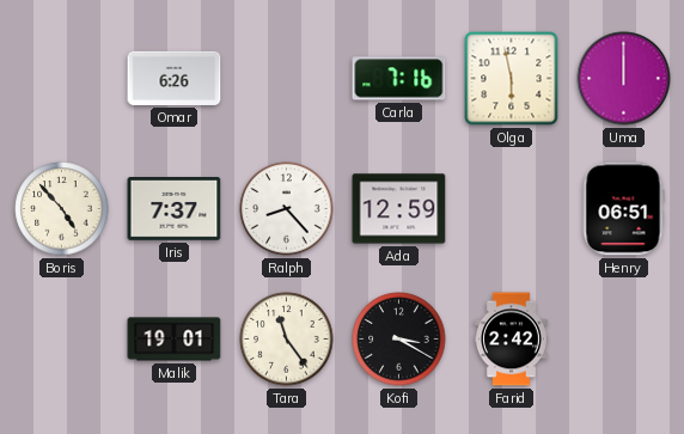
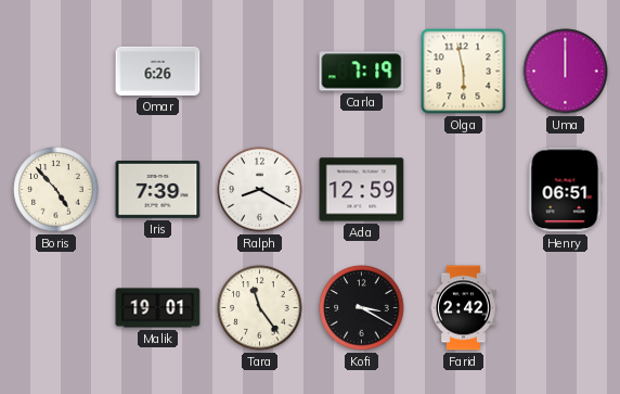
Carla: 7:16 -> 7:19
Iris: 7:37 -> 7:39
Ralph: 8:23 -> 8:20
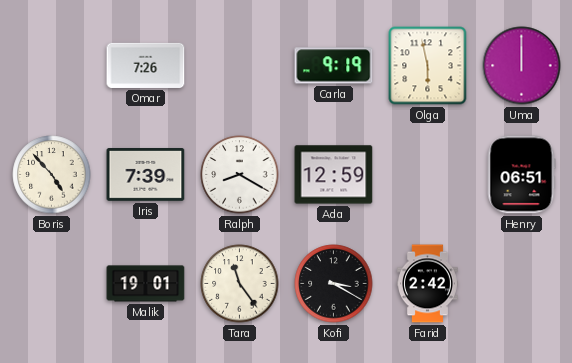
Omar: 6:26 -> 7:26
Carla: 7:19 -> 9:19
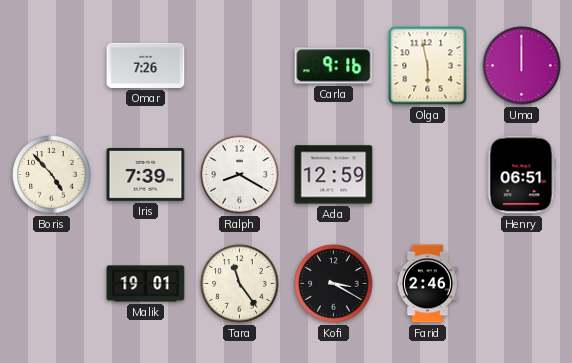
Carla: 9:19 -> 9:16
Farid: 2:42 -> 2:46
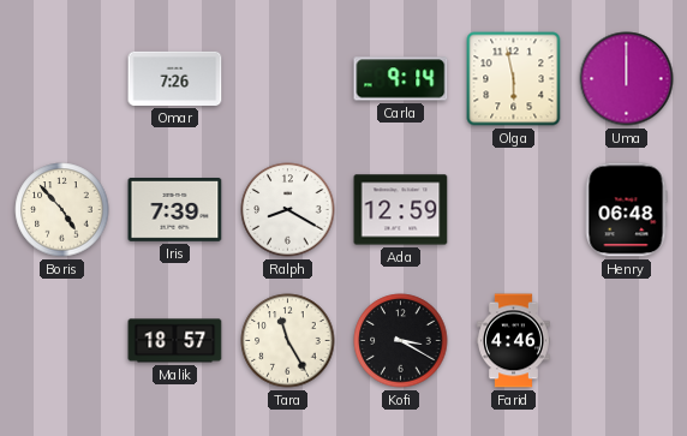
Carla: 9:16 -> 9:14
Henry: 06:51 -> 06:48
Malik: 19:01 -> 18:57
Tara: 11:24 -> 11:25
Farid: 2:46 -> 4:46
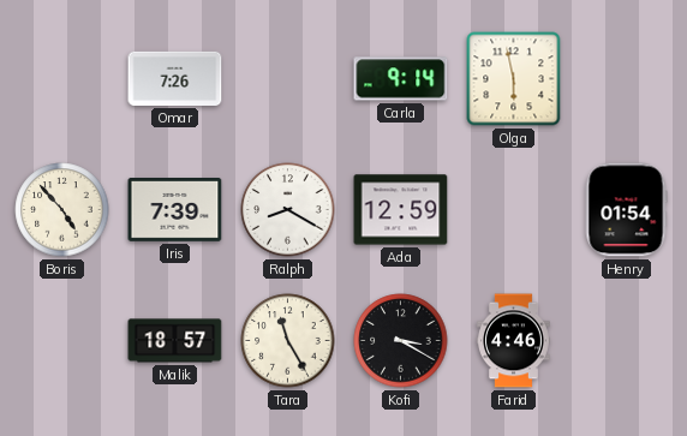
Uma: 12:00 -> none
Henry: 06:48 -> 01:54
